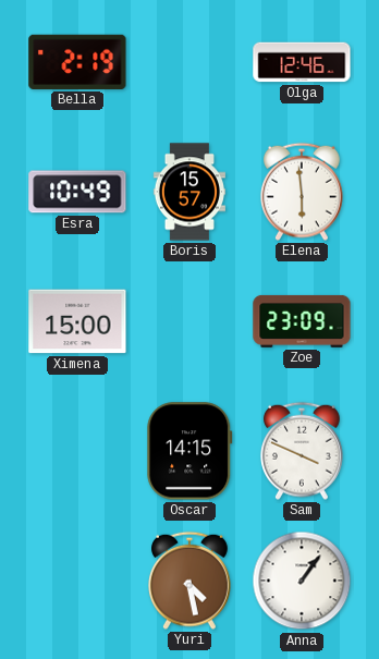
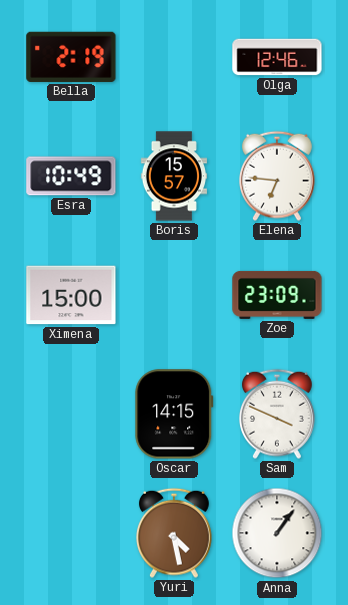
Elena: 5:59 -> 6:46
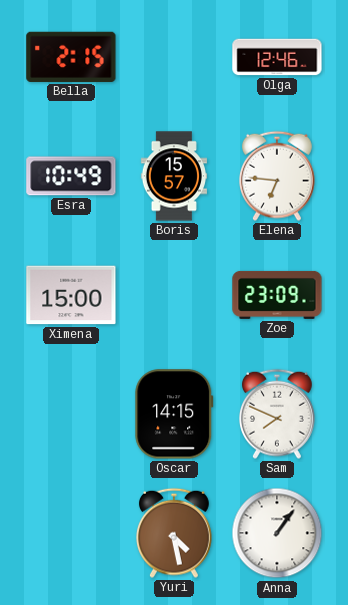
Bella: 2:19 -> 2:15
Sam: 3:49 -> 7:49
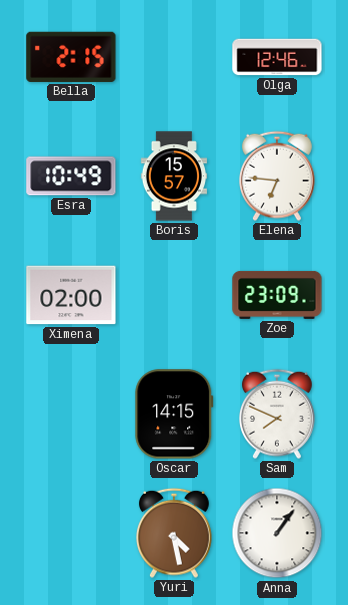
Ximena: 15:00 -> 02:00
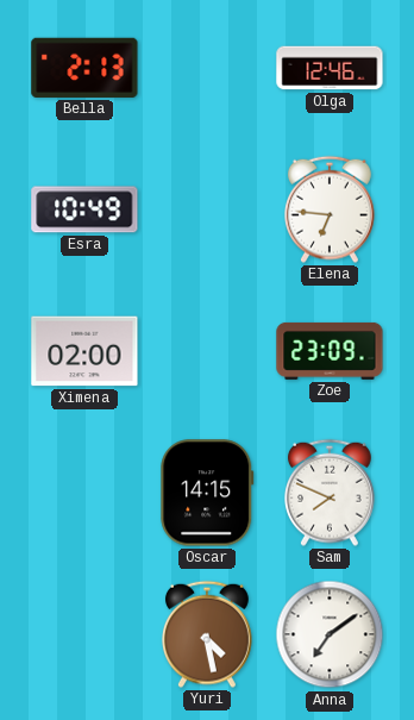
Bella: 2:15 -> 2:13
Boris: 15:57 -> none
Anna: 1:06 -> 7:09
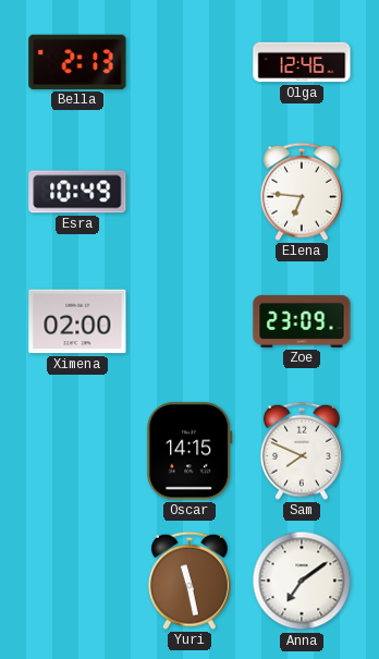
Yuri: 4:28 -> 11:28
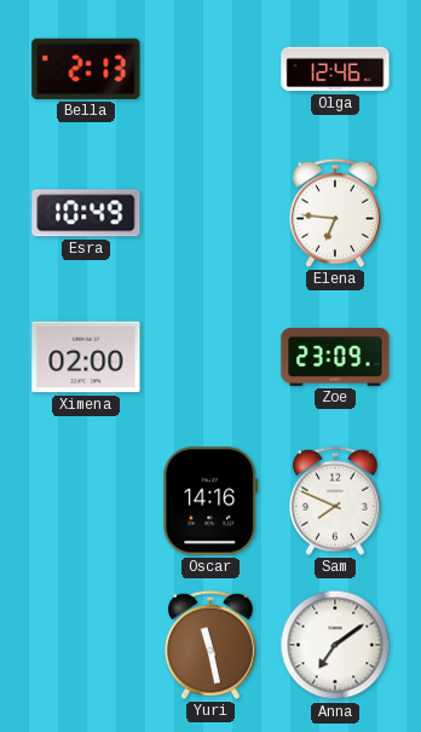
Oscar: 14:15 -> 14:16
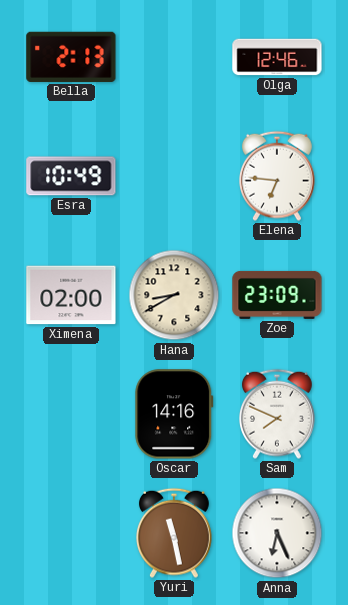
Hana: none -> 8:40
Anna: 7:09 -> 6:26
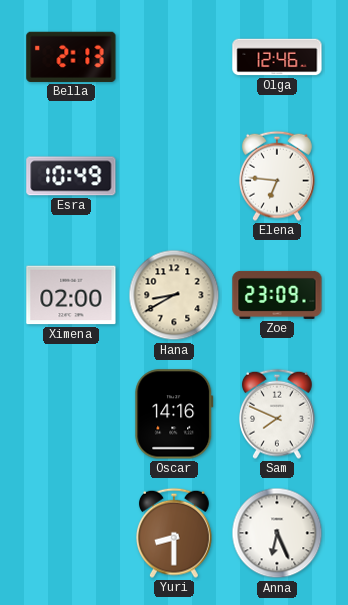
Yuri: 11:28 -> 8:30
